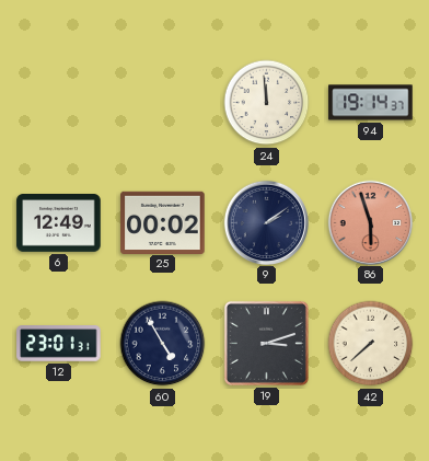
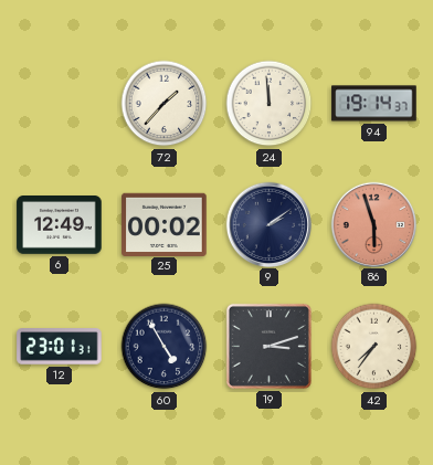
72: none -> 1:37
42: 7:38 -> 7:36
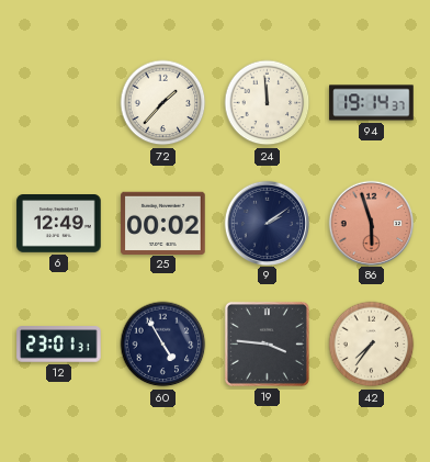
19: 3:12 -> 3:46
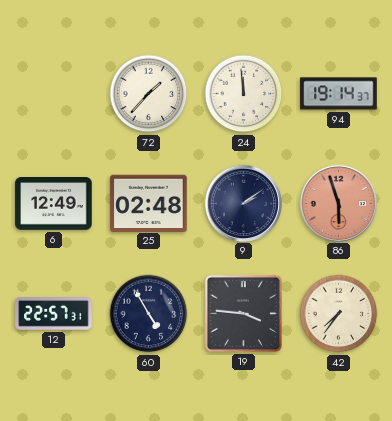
25: 00:02 -> 02:48
12: 23:01 -> 22:57
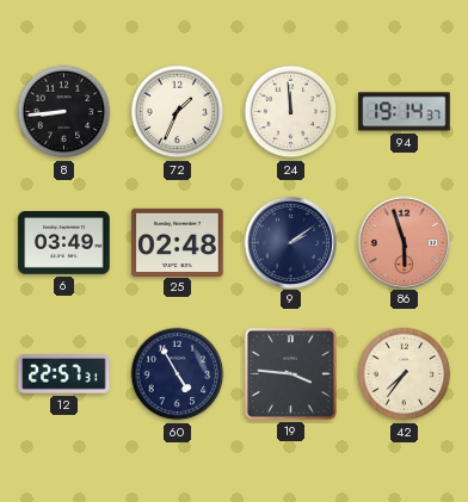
8: none -> 8:44
72: 1:37 -> 1:34
6: 12:49 -> 03:49
